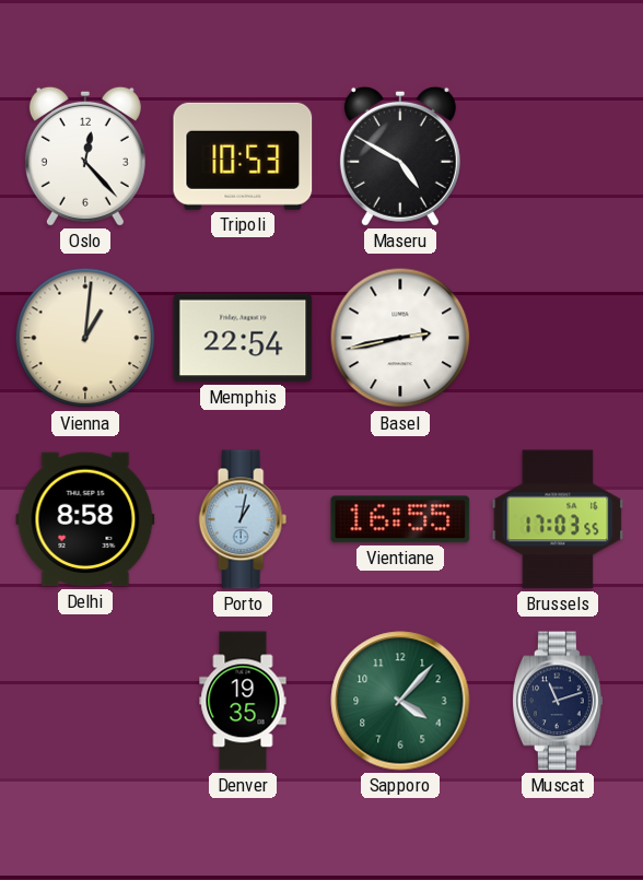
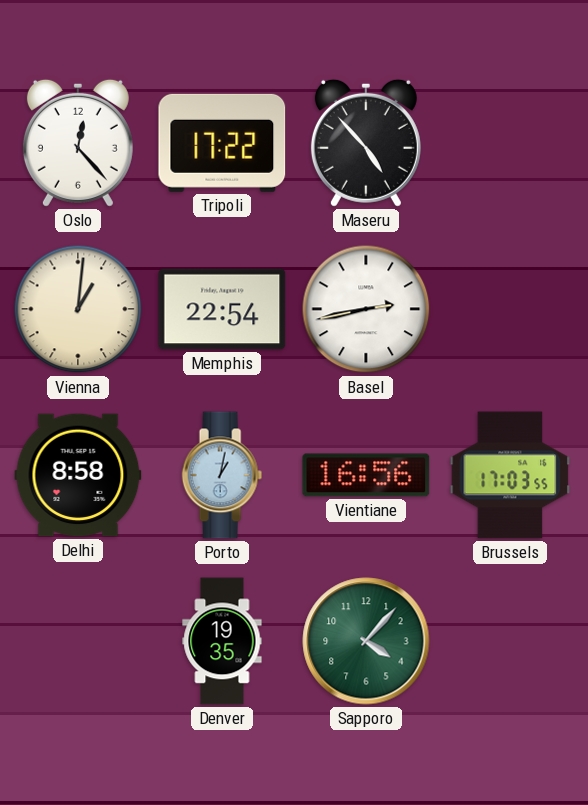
Tripoli: 10:53 -> 17:22
Maseru: 4:50 -> 4:53
Vientiane: 16:55 -> 16:56
Muscat: 11:12 -> none
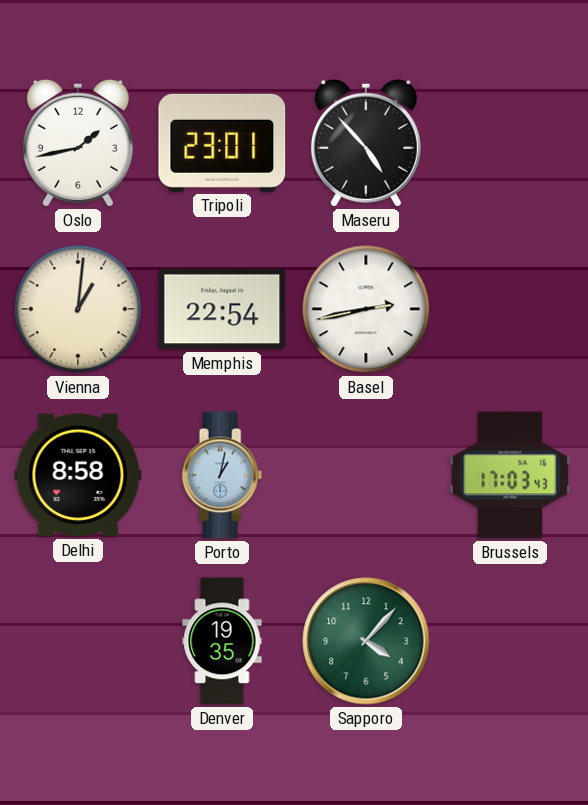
Oslo: 12:23 -> 1:43
Tripoli: 17:22 -> 23:01
Vientiane: 16:56 -> none
Brussels: 17:03:55 -> 17:03:43
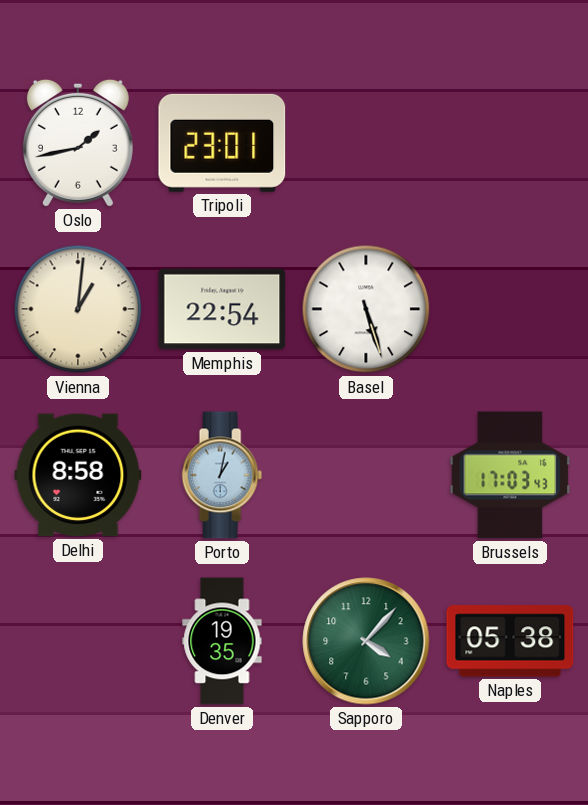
Maseru: 4:53 -> none
Basel: 2:43 -> 5:27
Naples: none -> 05:38
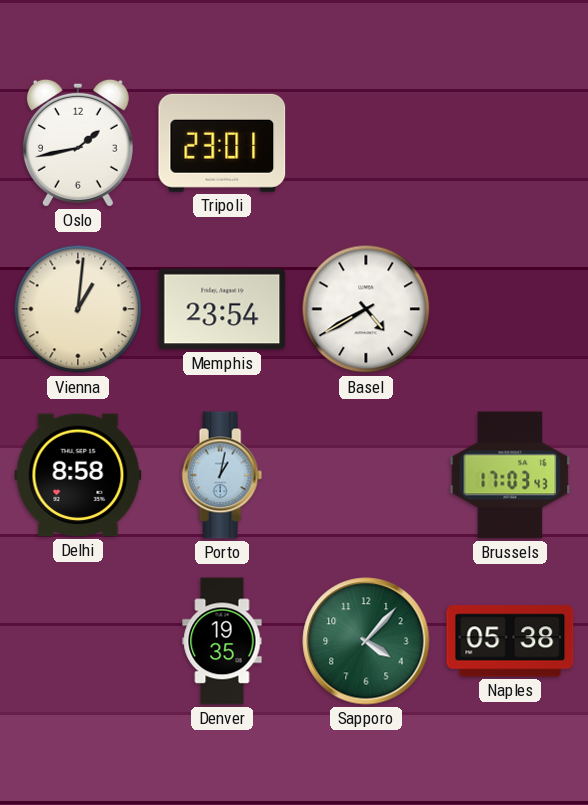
Memphis: 22:54 -> 23:54
Basel: 5:27 -> 4:40
